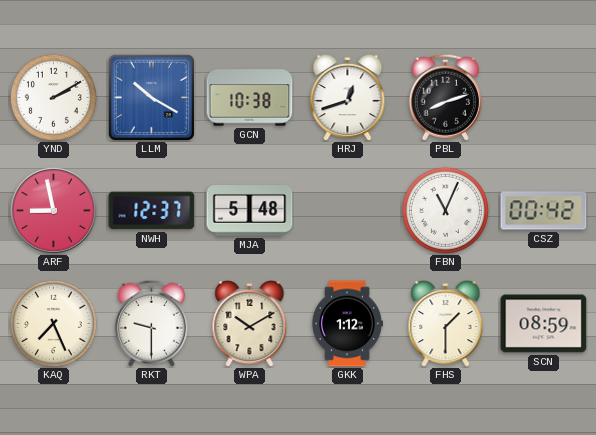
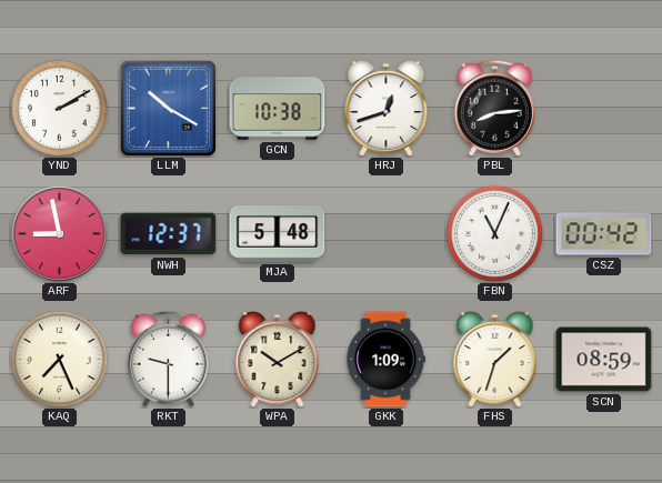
PBL: 8:12 -> 8:14
GKK: 1:12 -> 1:09
FHS: 1:30 -> 1:33
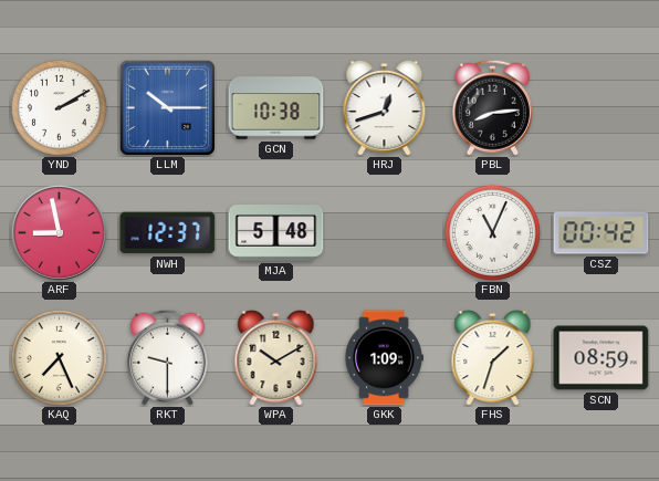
LLM: 10:20 -> 10:15
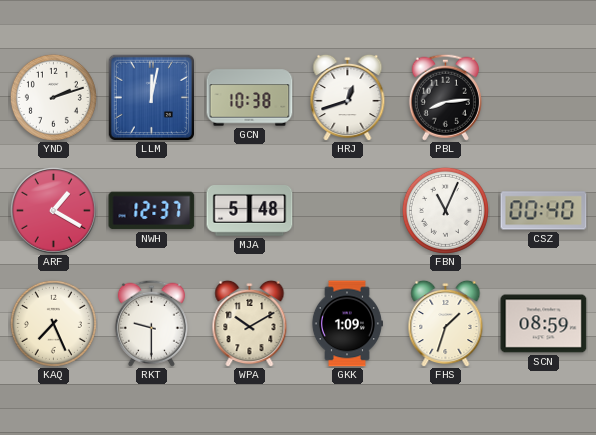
YND: 2:10 -> 2:12
LLM: 10:15 -> 12:02
ARF: 8:58 -> 1:20
CSZ: 00:42 -> 00:40
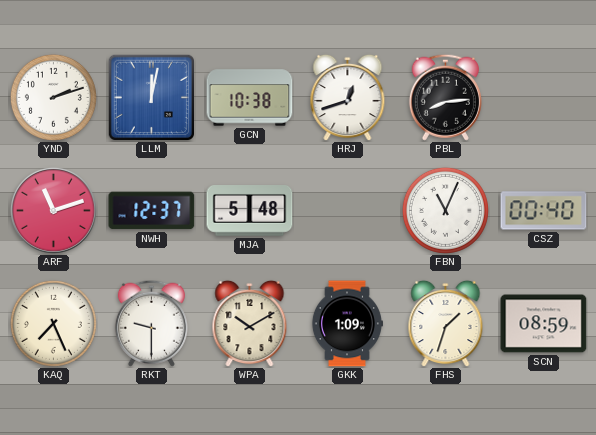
ARF: 1:20 -> 11:12
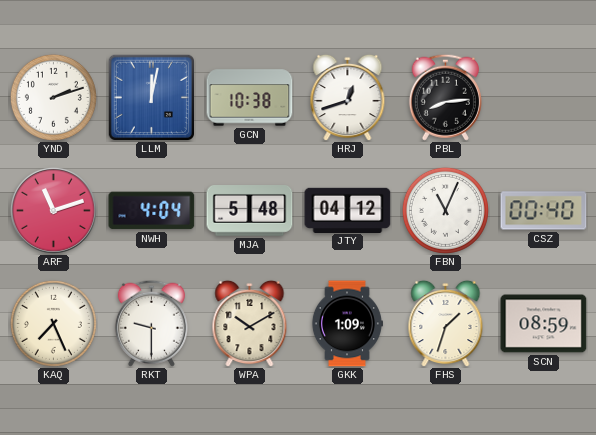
NWH: 12:37 -> 4:04
JTY: none -> 04:12
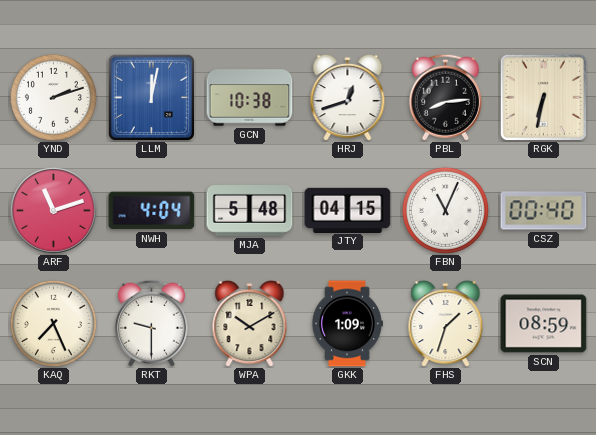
RGK: none -> 6:32
JTY: 04:12 -> 04:15
